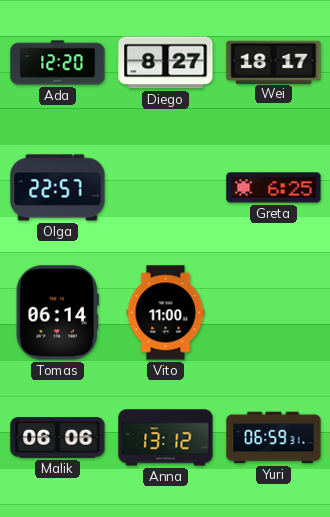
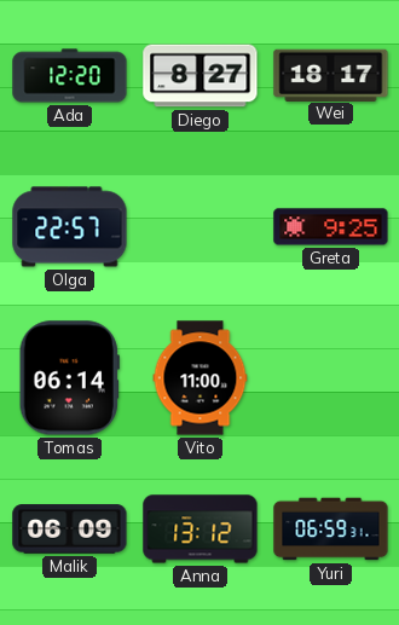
Greta: 6:25 -> 9:25
Malik: 06:06 -> 06:09
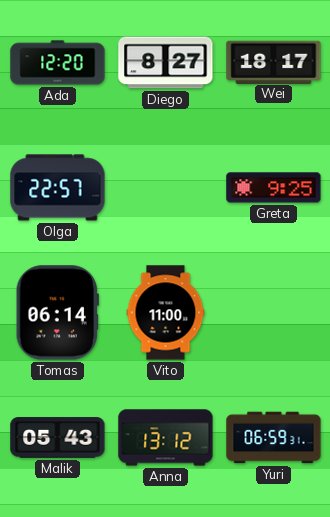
Malik: 06:09 -> 05:43
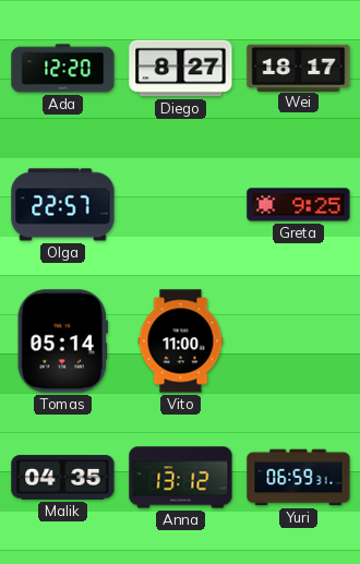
Tomas: 06:14 -> 05:14
Malik: 05:43 -> 04:35
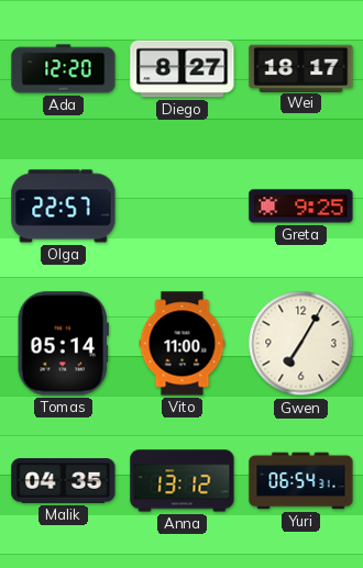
Gwen: none -> 7:05
Yuri: 06:59 -> 06:54
